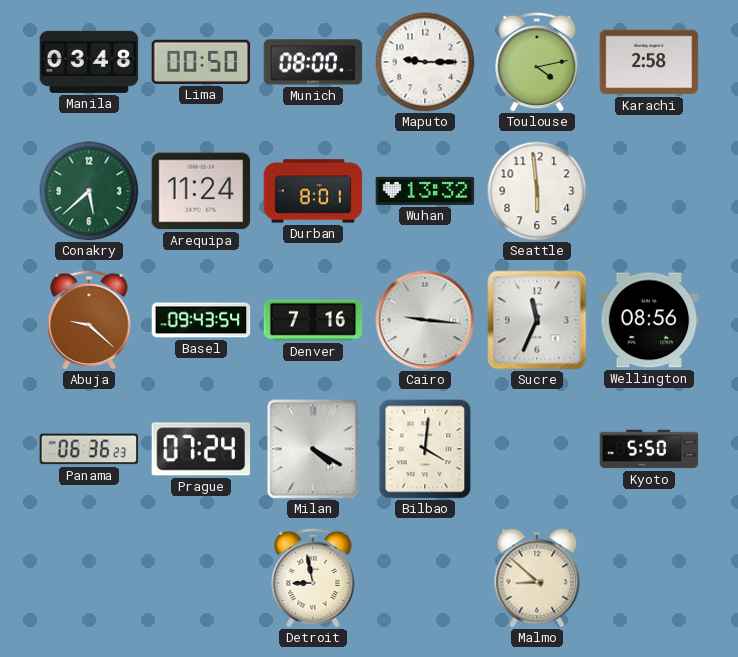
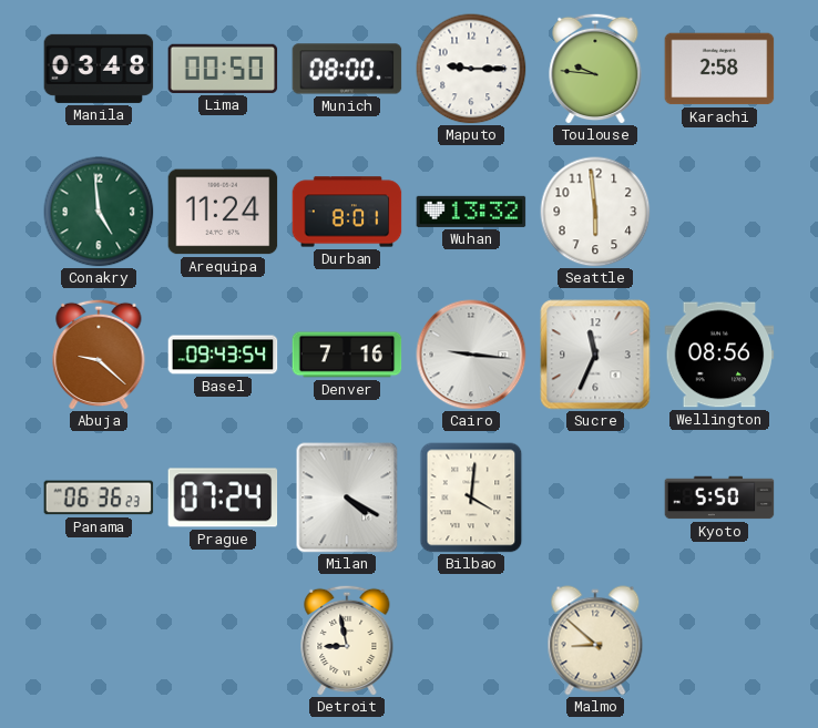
Toulouse: 4:13 -> 9:46
Conakry: 5:38 -> 4:59
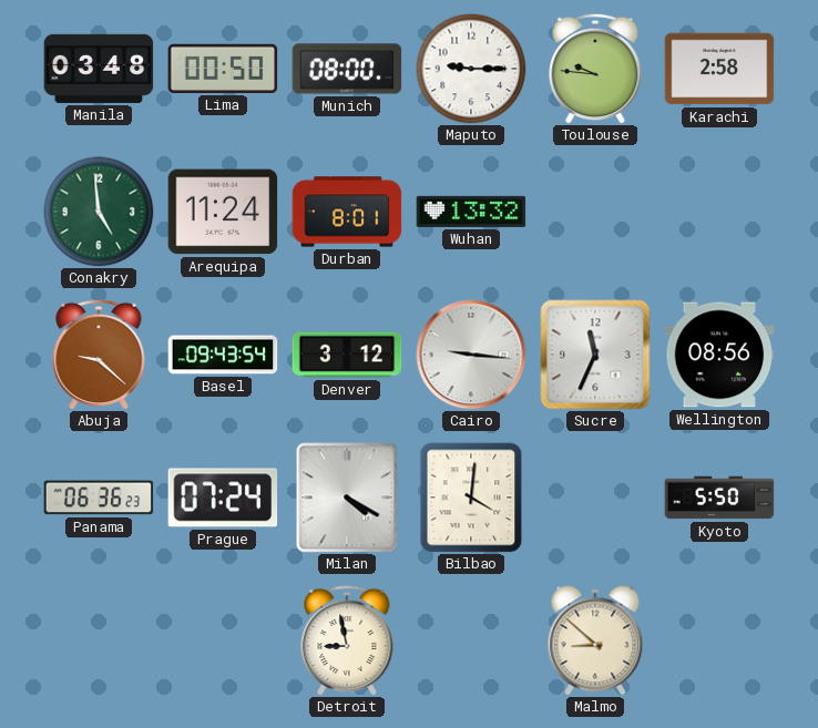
Seattle: 5:59 -> none
Denver: 7:16 -> 3:12
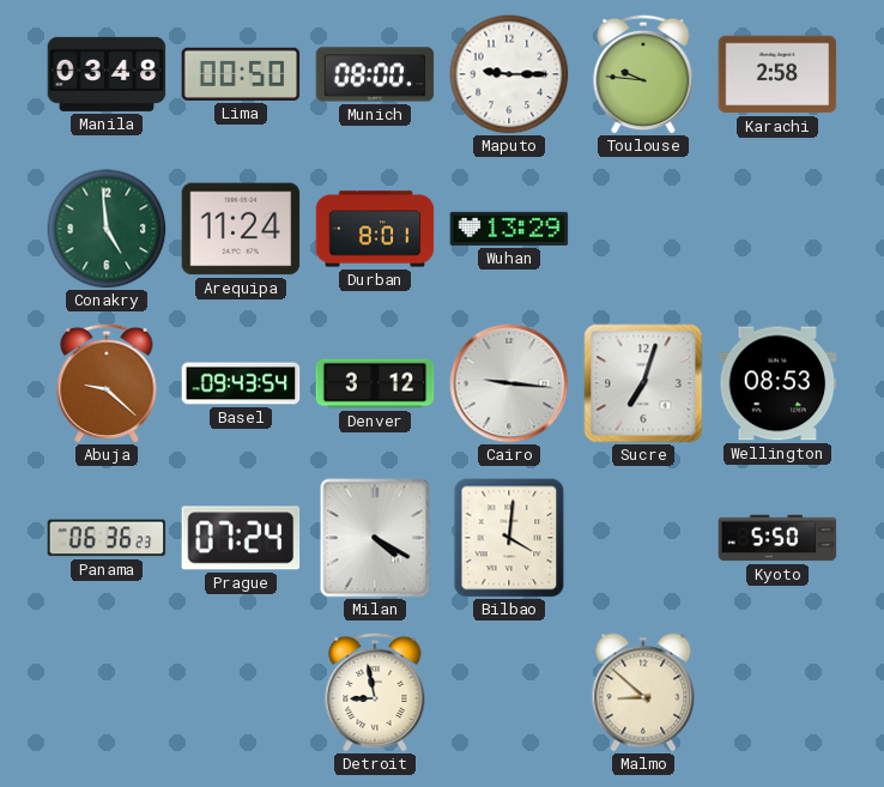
Wuhan: 13:32 -> 13:29
Sucre: 11:34 -> 7:03
Wellington: 08:56 -> 08:53
